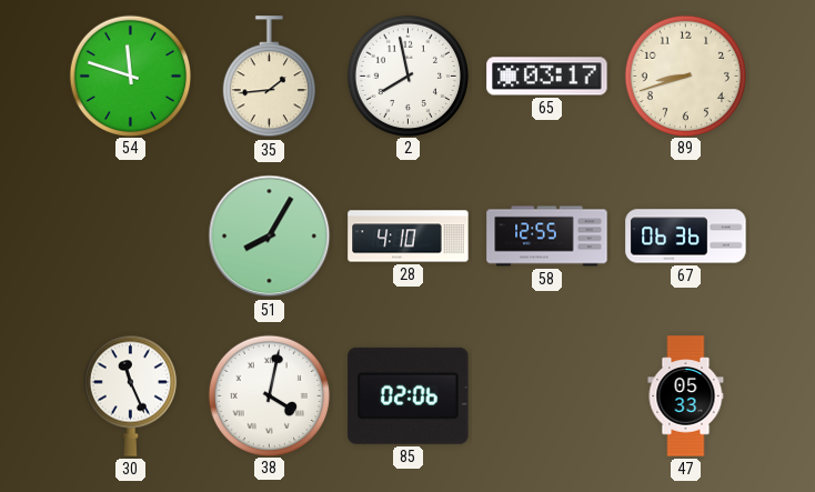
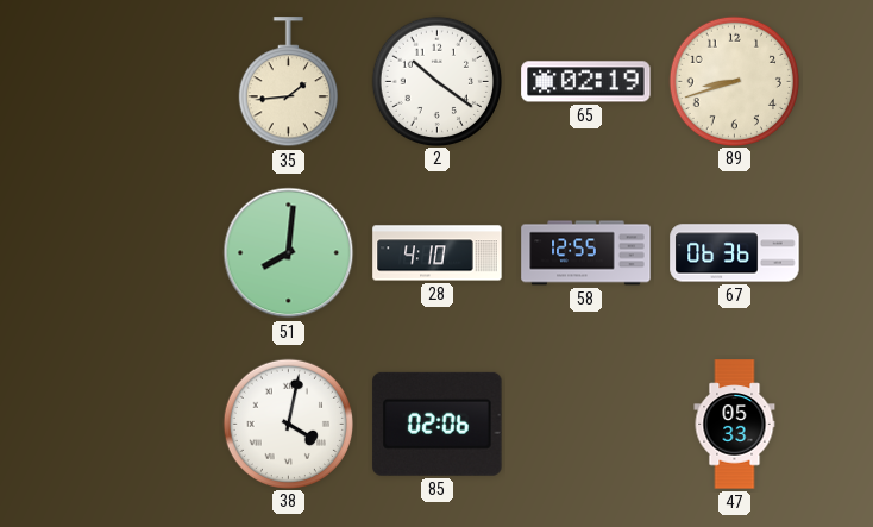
54: 11:48 -> none
2: 7:58 -> 10:21
65: 03:17 -> 02:19
51: 8:05 -> 8:01
30: 11:26 -> none
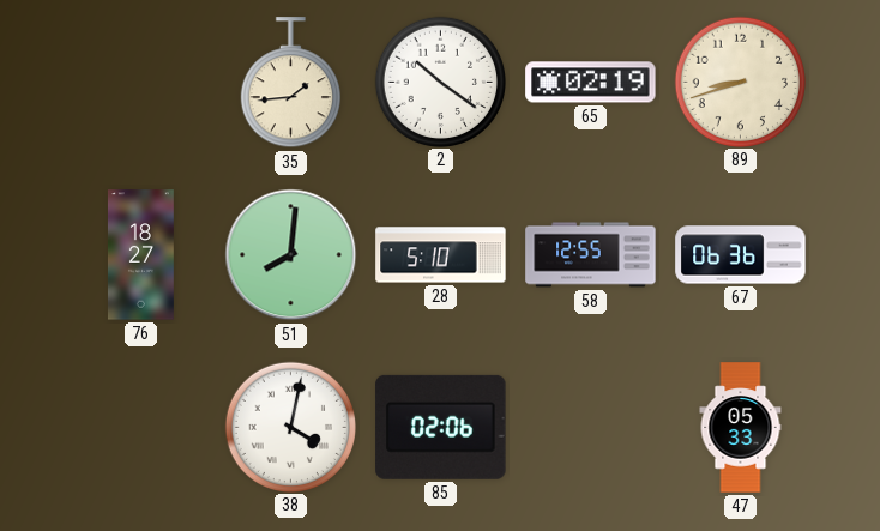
76: none -> 18:27
28: 4:10 -> 5:10
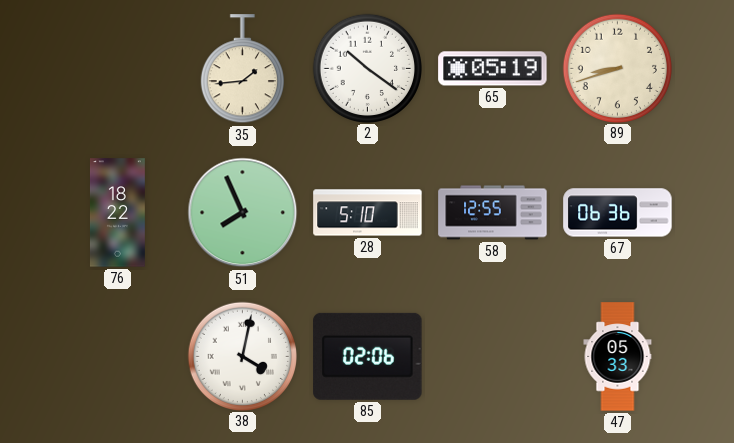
65: 02:19 -> 05:19
76: 18:27 -> 18:22
51: 8:01 -> 7:56
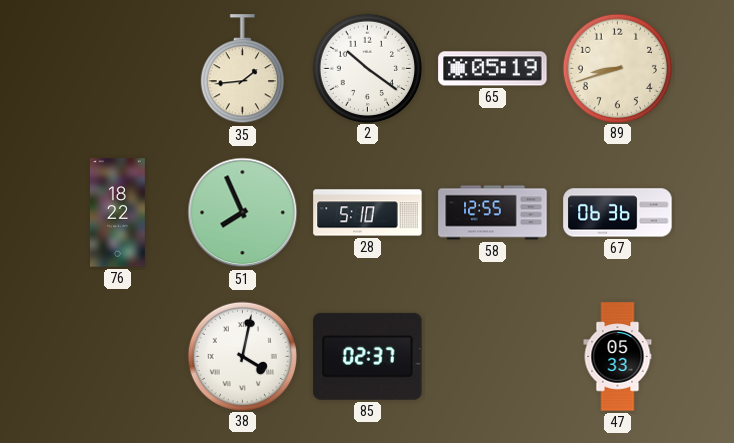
85: 02:06 -> 02:37
